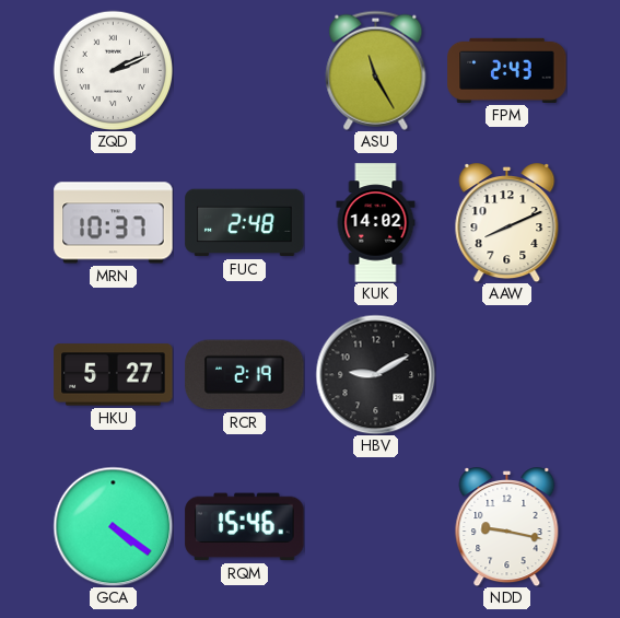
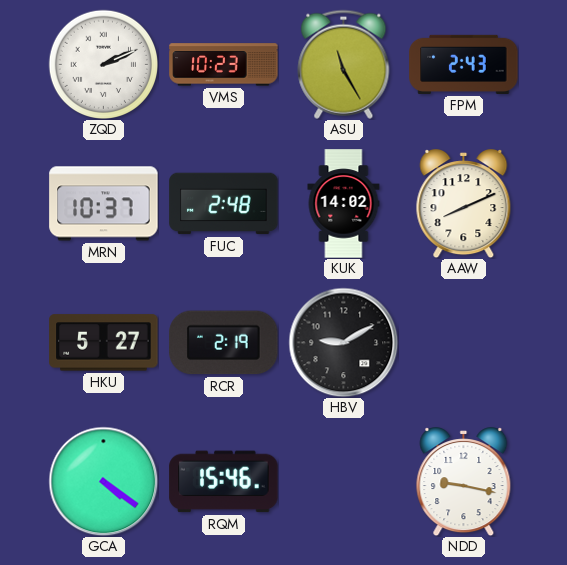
VMS: none -> 10:23
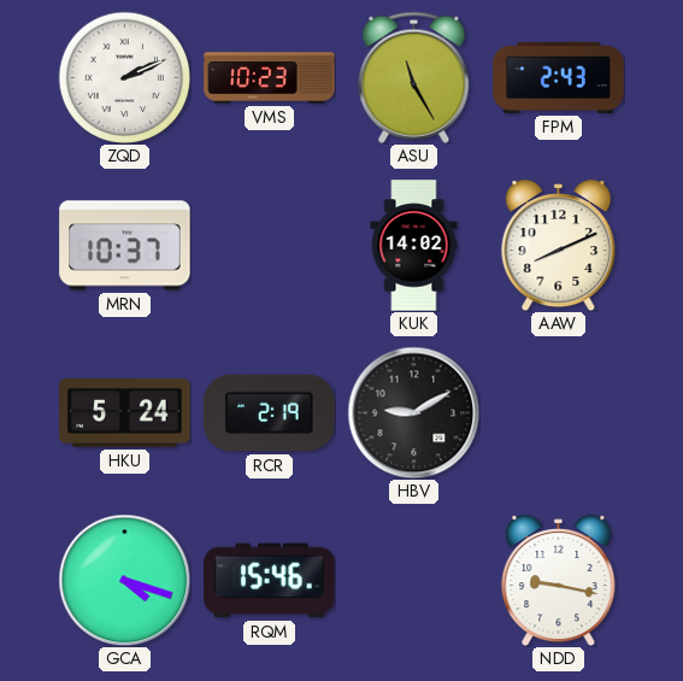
FUC: 2:48 -> none
HKU: 5:27 -> 5:24
GCA: 4:21 -> 4:18
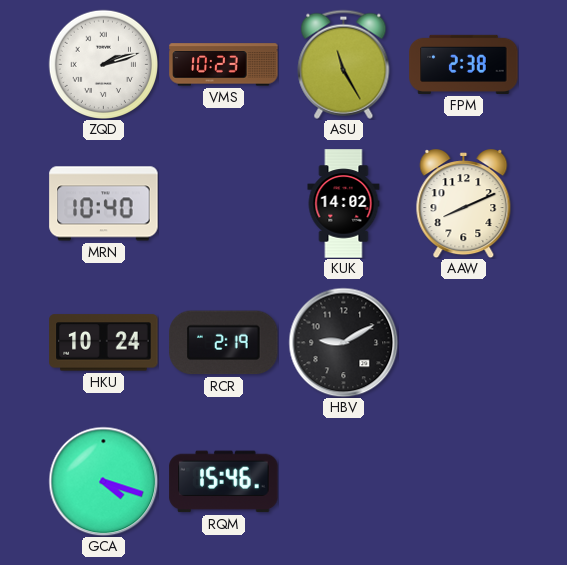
ZQD: 2:11 -> 2:12
FPM: 2:43 -> 2:38
MRN: 10:37 -> 10:40
HKU: 5:24 -> 10:24
NDD: 9:17 -> none
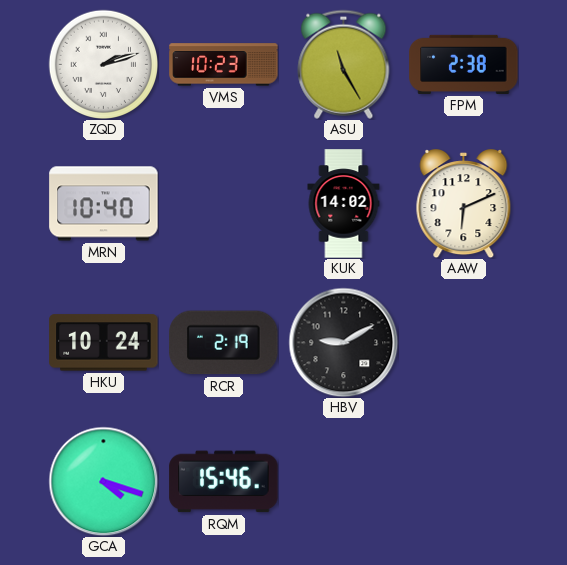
AAW: 8:11 -> 6:11
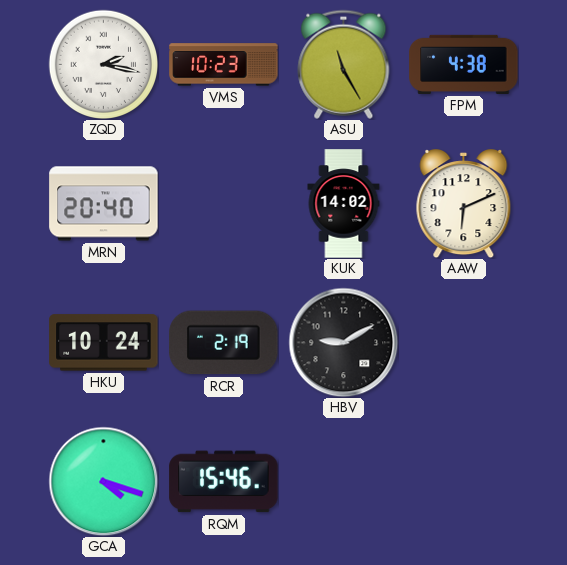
ZQD: 2:12 -> 2:17
FPM: 2:38 -> 4:38
MRN: 10:40 -> 20:40
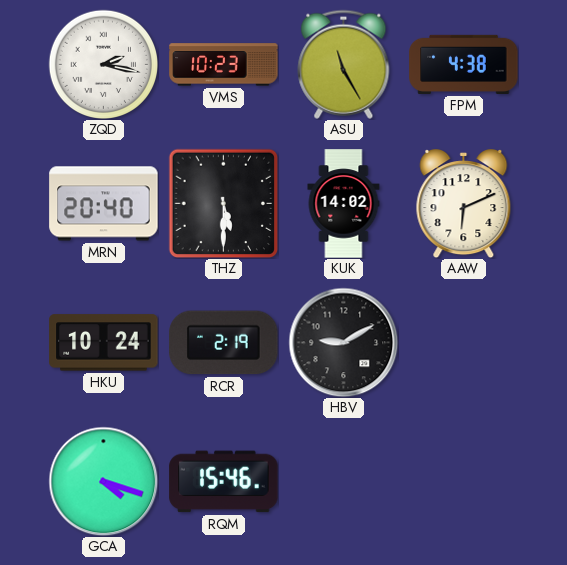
THZ: none -> 5:30
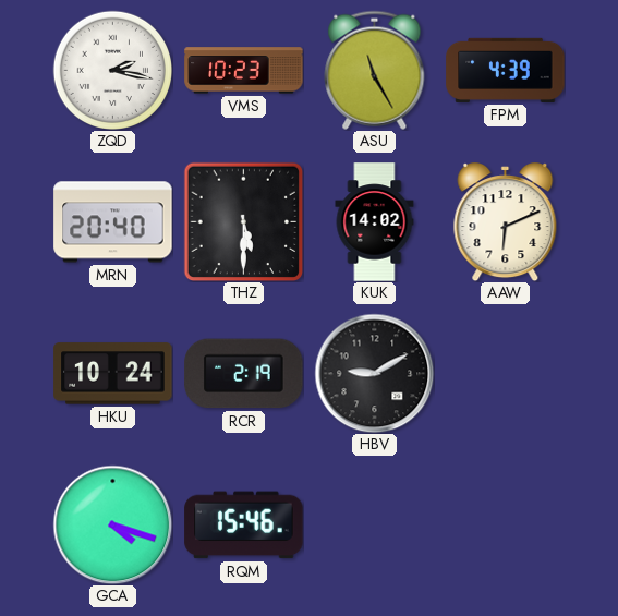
FPM: 4:38 -> 4:39
